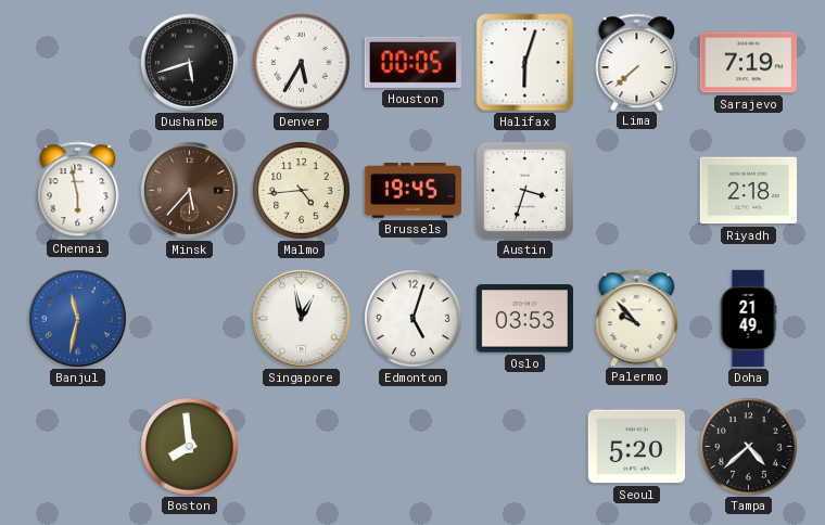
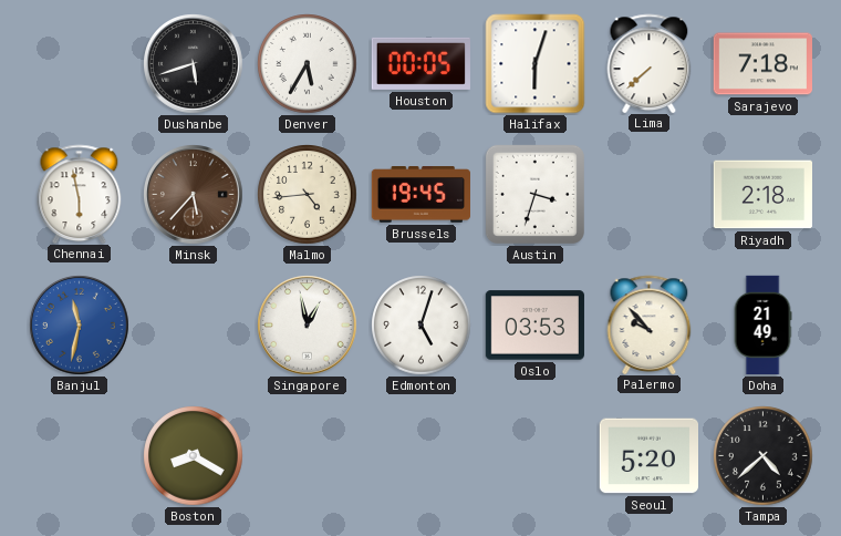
Sarajevo: 7:19 -> 7:18
Boston: 7:59 -> 8:20
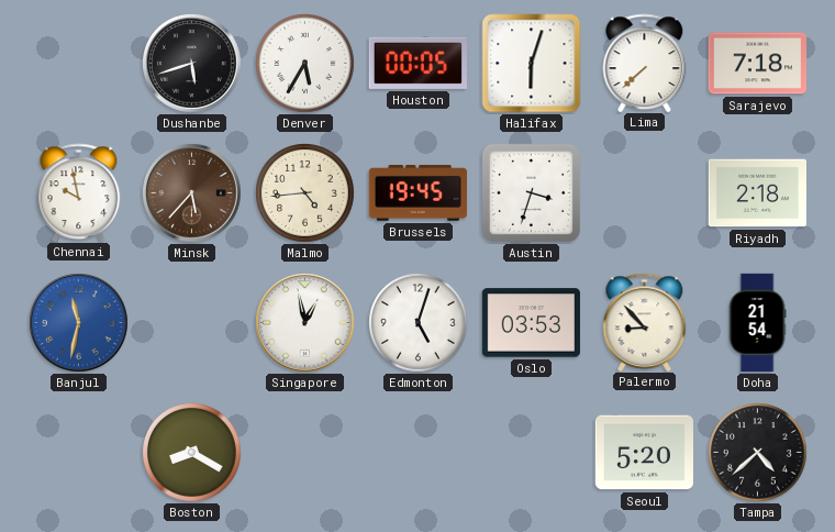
Chennai: 5:58 -> 9:58
Palermo: 9:53 -> 8:53
Doha: 21:49 -> 21:54
